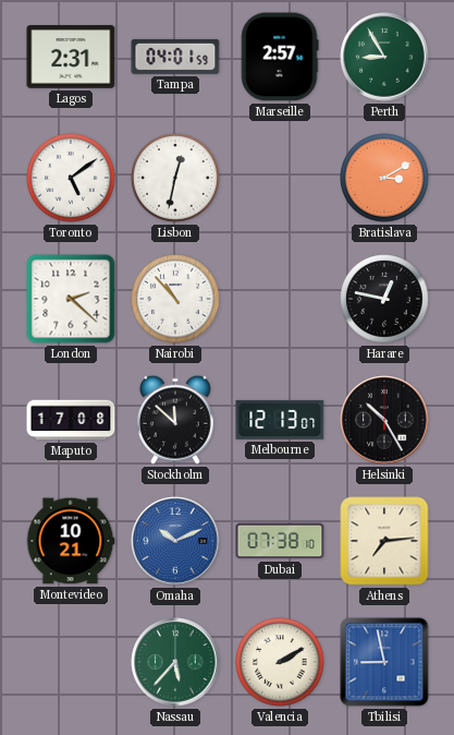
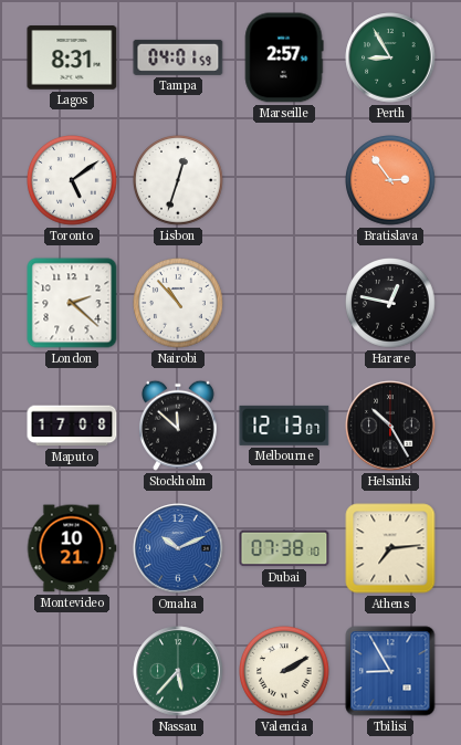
Lagos: 2:31 -> 8:31
Lisbon: 12:32 -> 12:33
Bratislava: 3:10 -> 2:54
Tbilisi: 8:58 -> 8:55
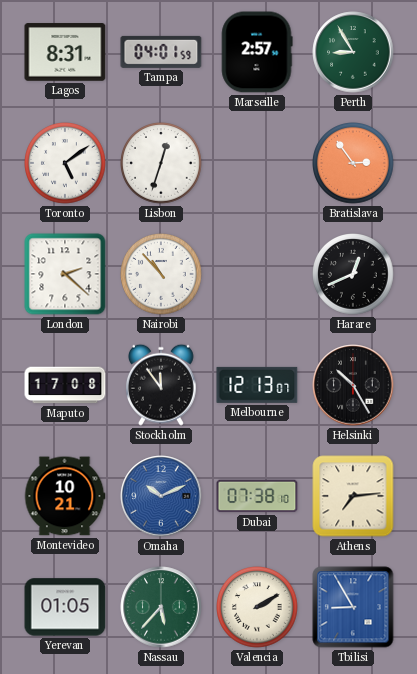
Harare: 12:47 -> 12:41
Stockholm: 11:52 -> 11:54
Yerevan: none -> 01:05
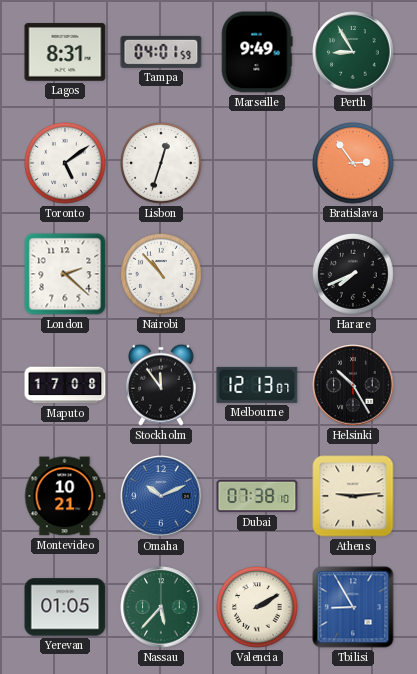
Marseille: 2:57 -> 9:49
Harare: 12:41 -> 7:41
Athens: 7:14 -> 9:14
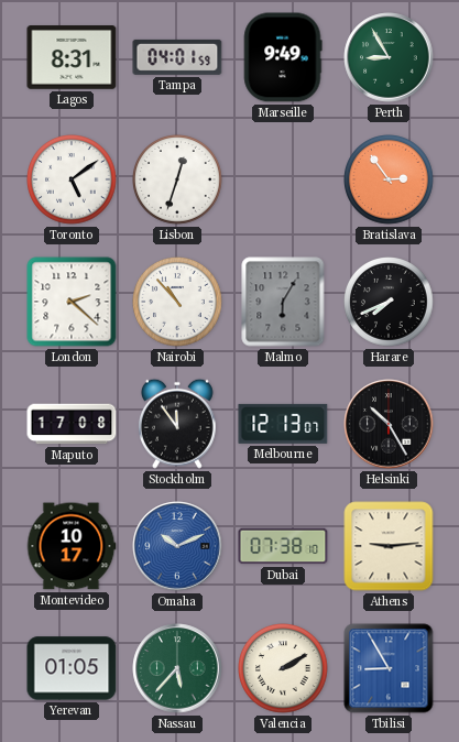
Malmo: none -> 6:05
Montevideo: 10:21 -> 10:17
